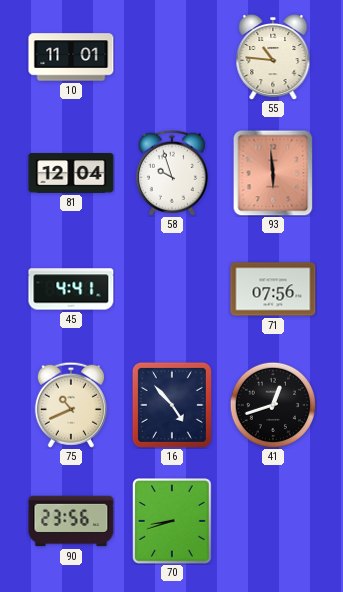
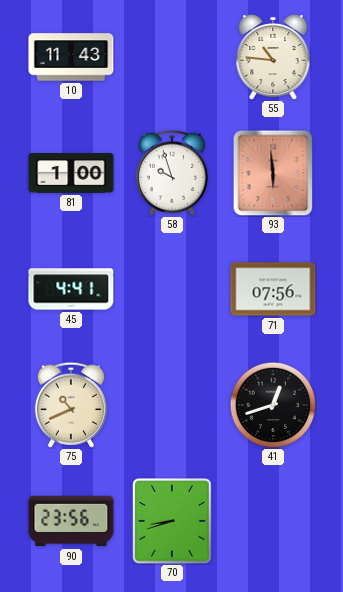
10: 11:01 -> 11:43
81: 12:04 -> 1:00
16: 4:53 -> none
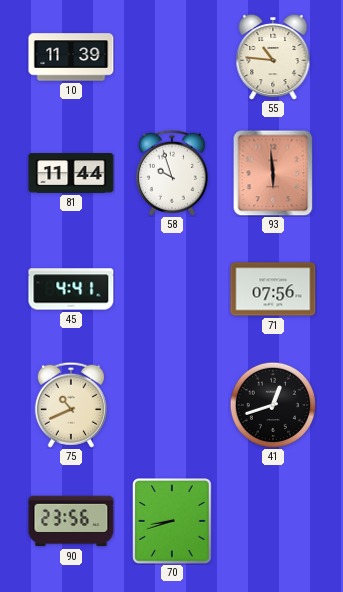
10: 11:43 -> 11:39
81: 1:00 -> 11:44
